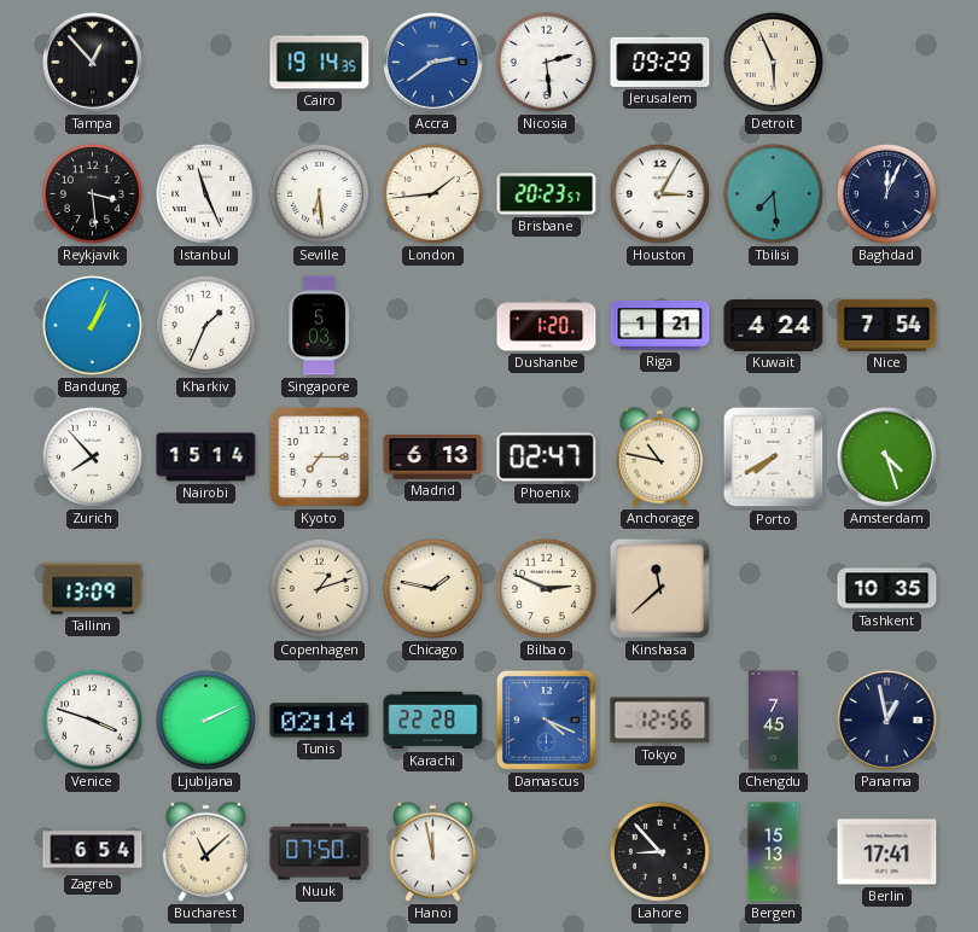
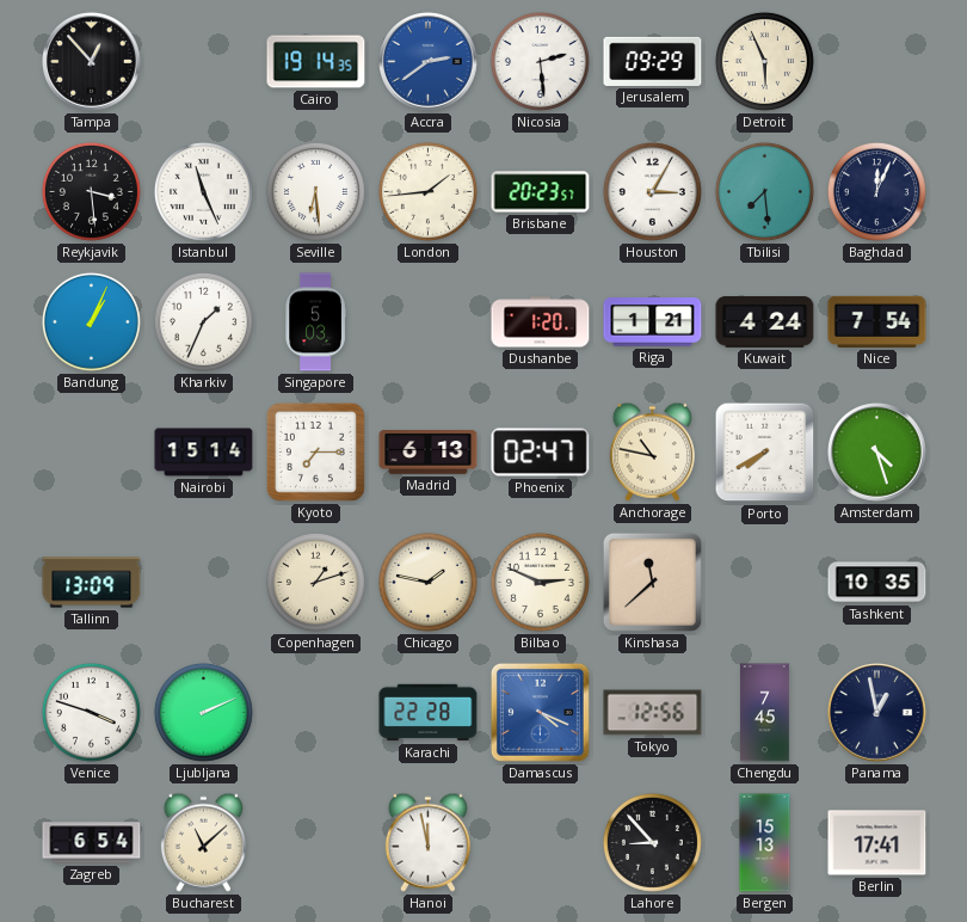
Zurich: 7:53 -> none
Tunis: 02:14 -> none
Nuuk: 07:50 -> none
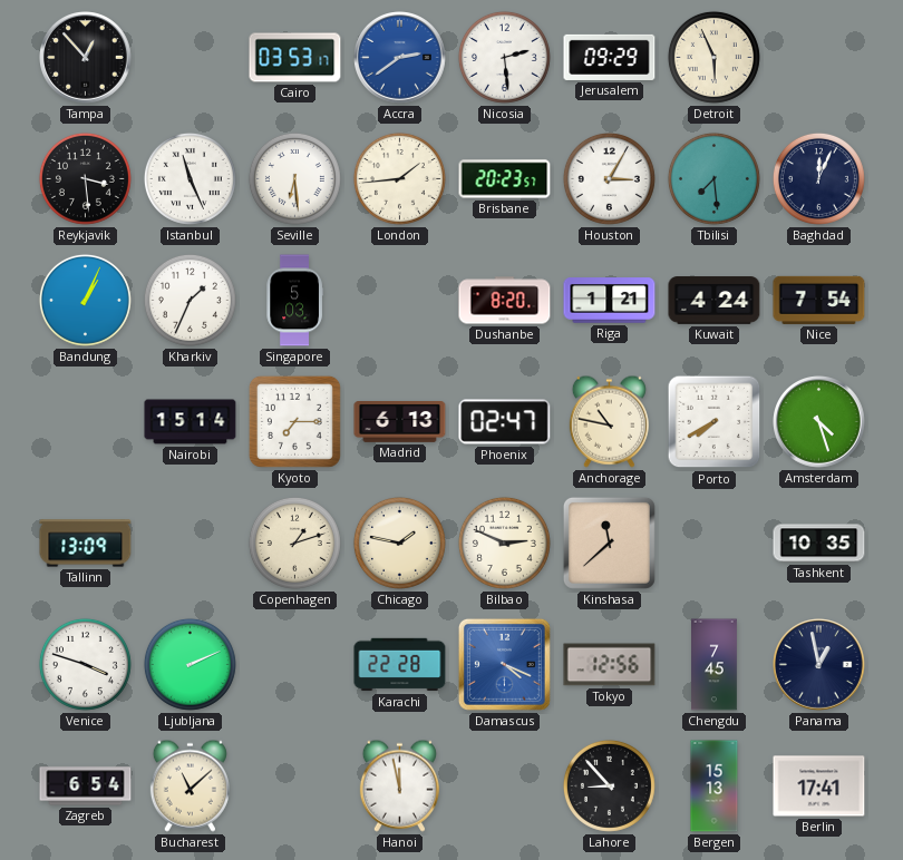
Cairo: 19:14 -> 03:53
Dushanbe: 1:20 -> 8:20
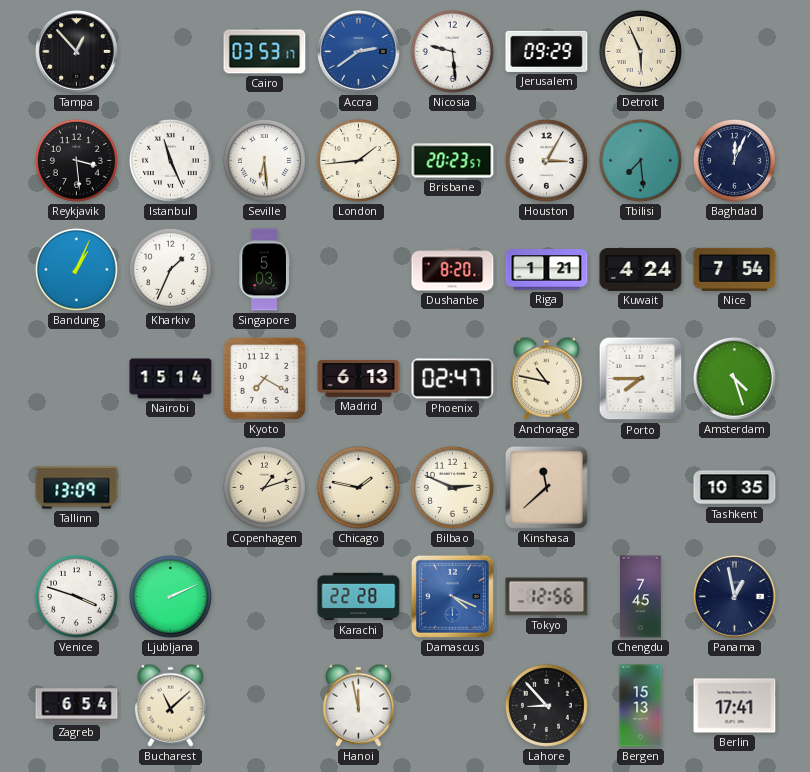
Nicosia: 2:29 -> 9:29
Kyoto: 7:15 -> 7:20
Porto: 7:40 -> 7:45
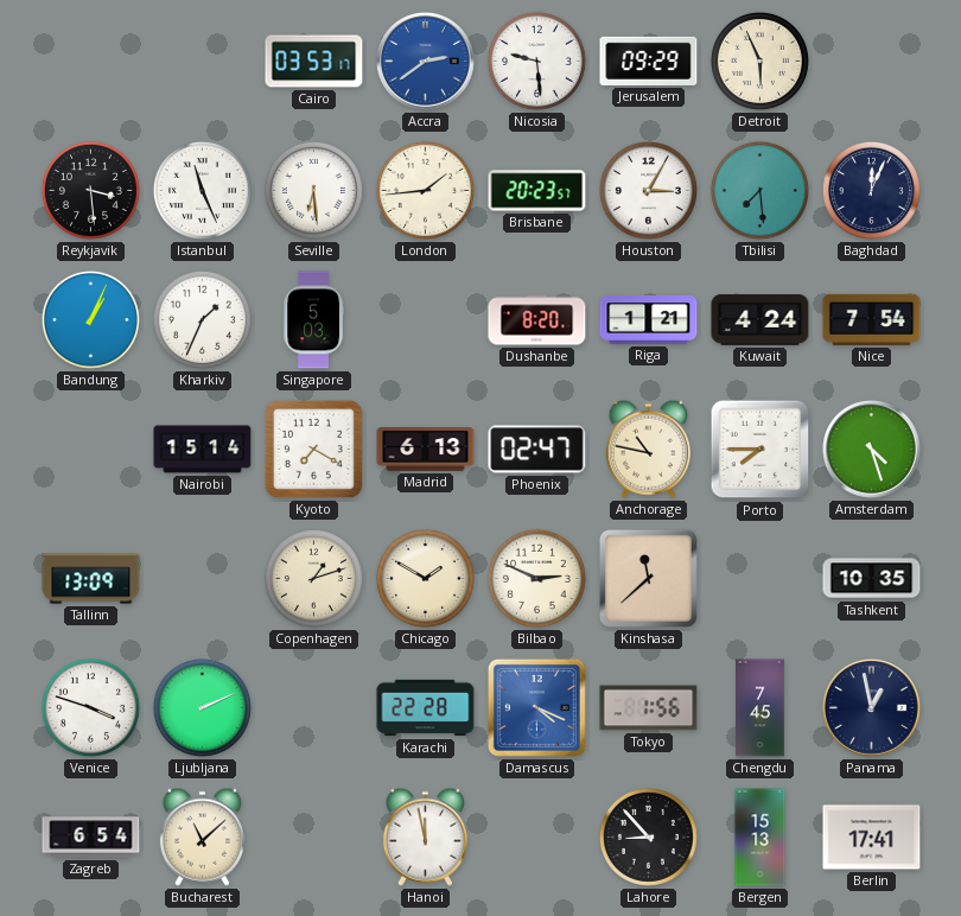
Tampa: 12:53 -> none
Chicago: 1:47 -> 1:50
Tokyo: 12:56 -> 1:56
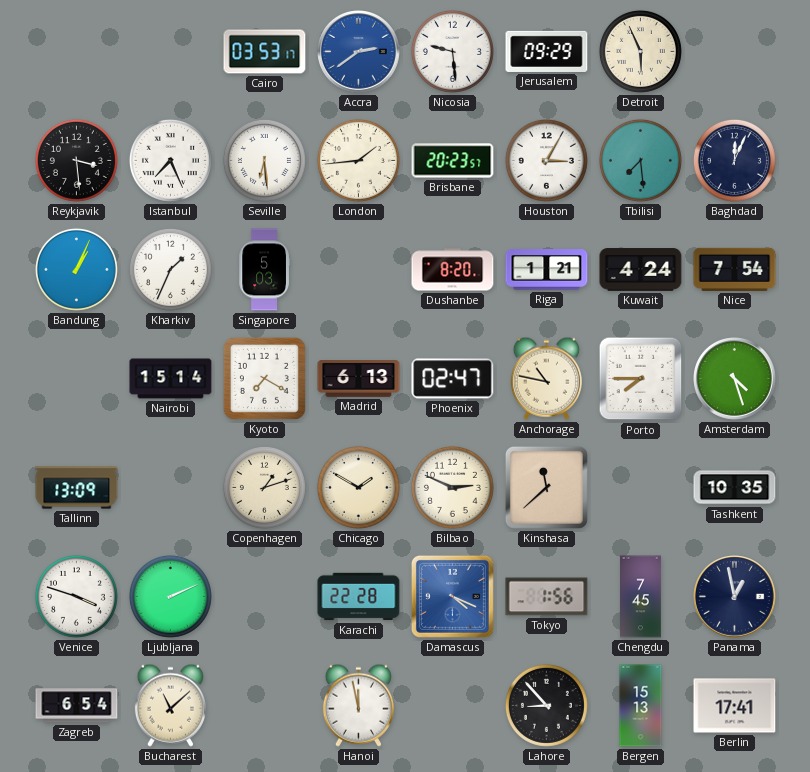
Istanbul: 11:26 -> 7:26
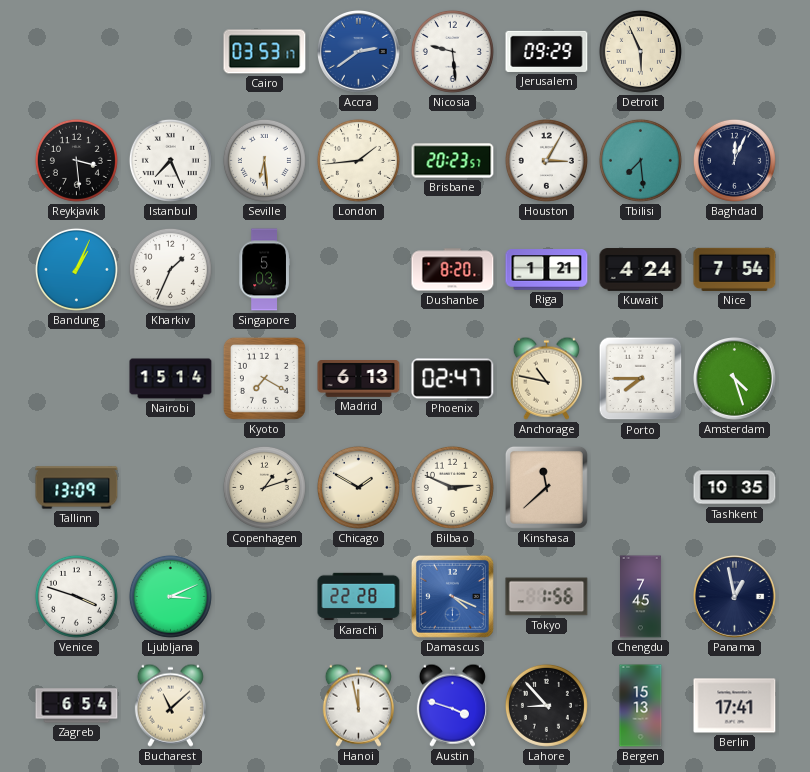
Ljubljana: 2:11 -> 3:11
Austin: none -> 3:48
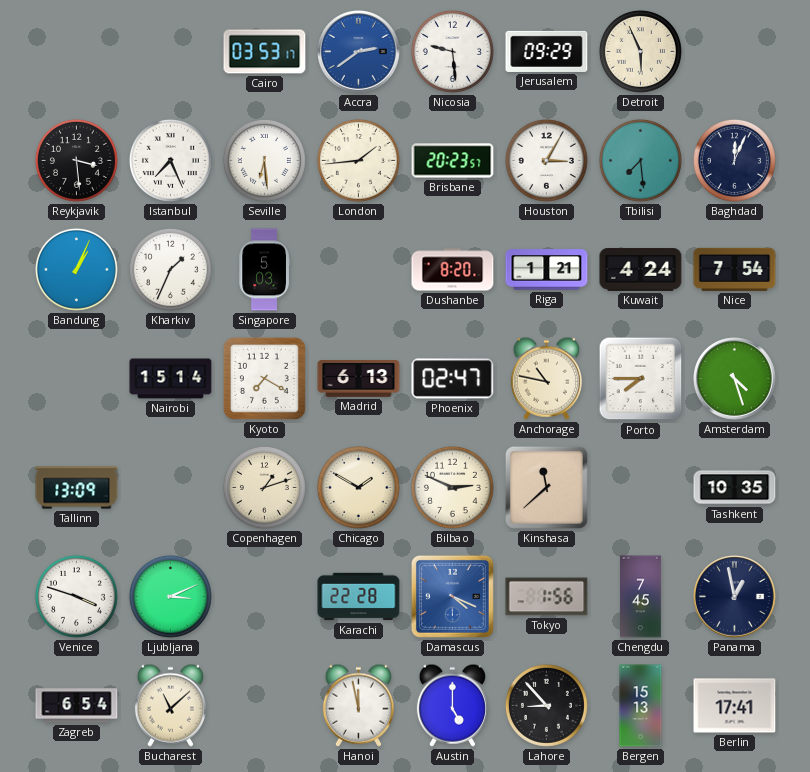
Austin: 3:48 -> 5:00
